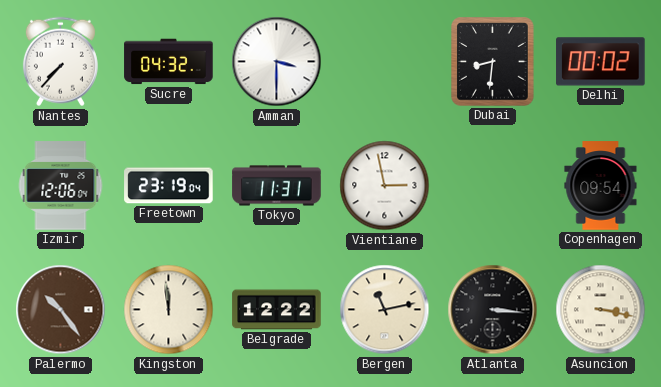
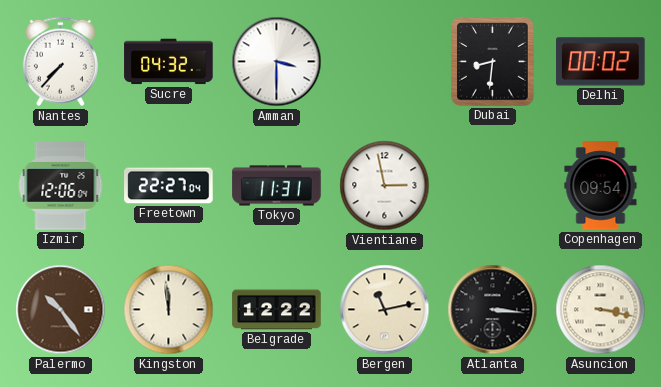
Freetown: 23:19 -> 22:27
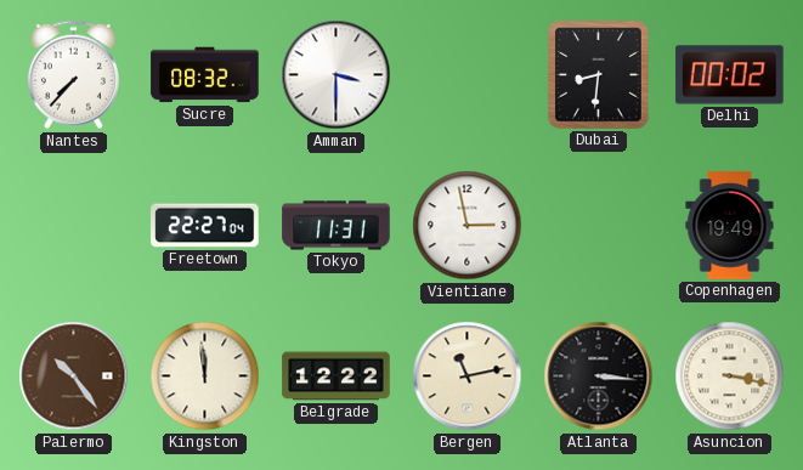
Sucre: 04:32 -> 08:32
Izmir: 12:06 -> none
Copenhagen: 09:54 -> 19:49
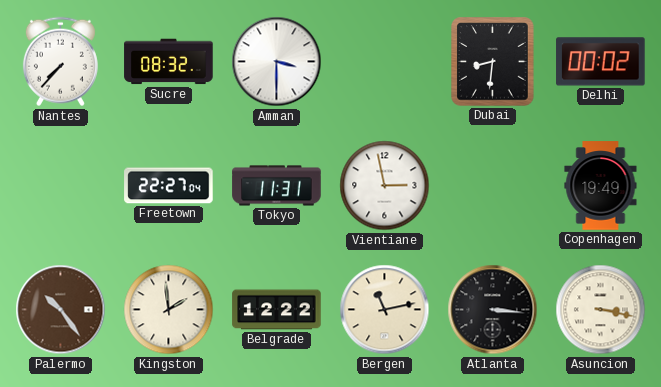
Kingston: 11:59 -> 1:59
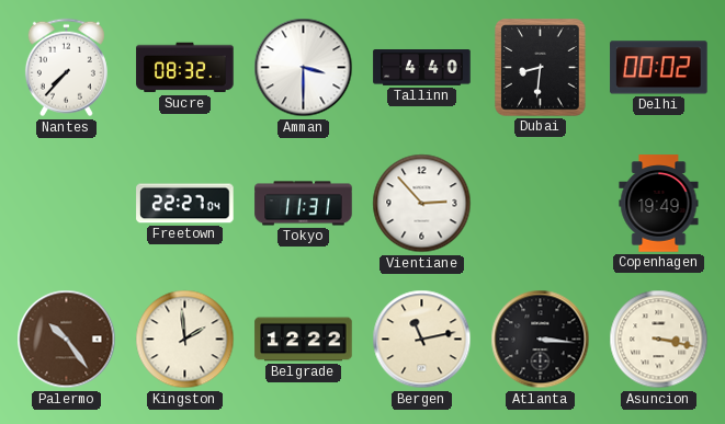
Tallinn: none -> 4:40
Vientiane: 2:58 -> 2:53
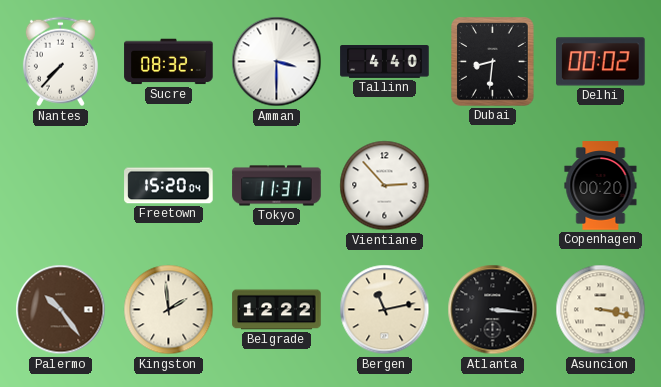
Freetown: 22:27 -> 15:20
Copenhagen: 19:49 -> 00:20
